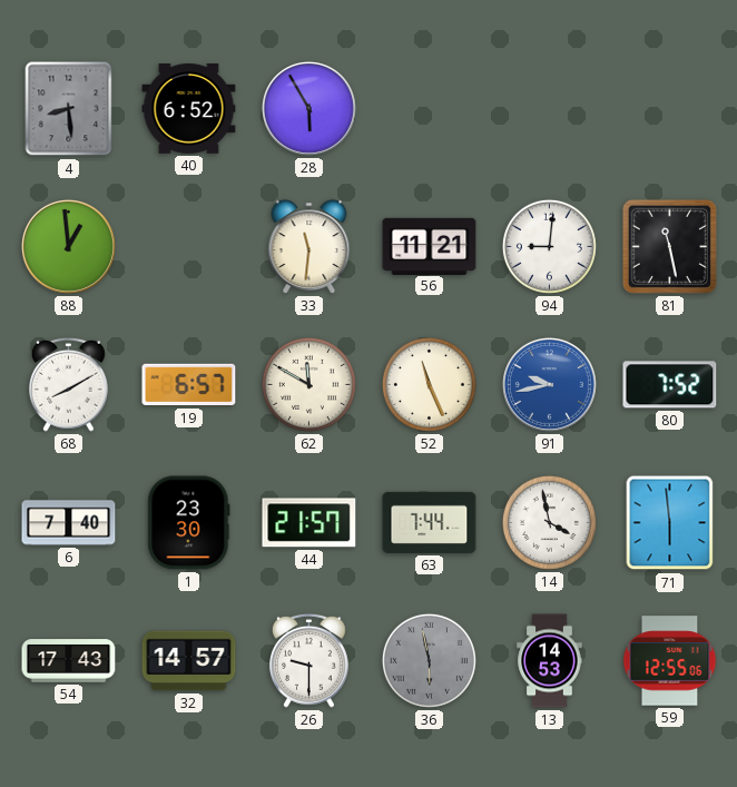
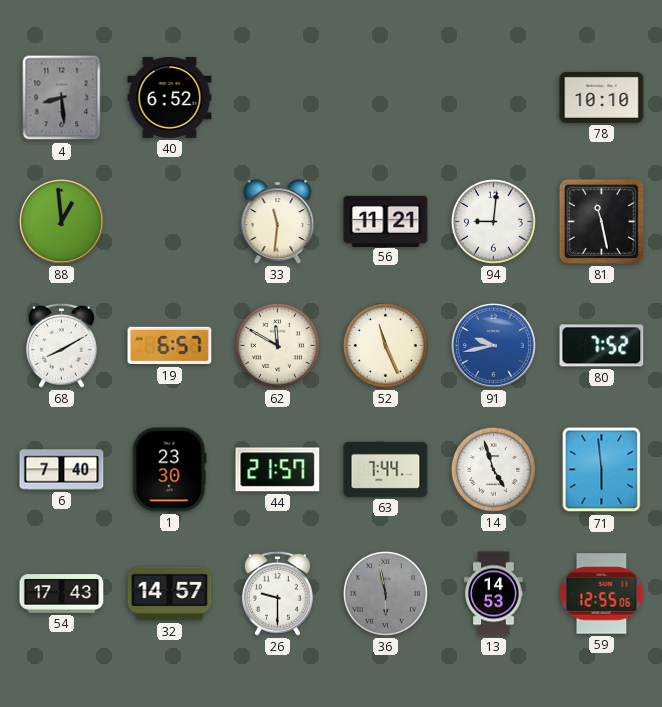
28: 5:55 -> none
78: none -> 10:10
14: 3:58 -> 4:57
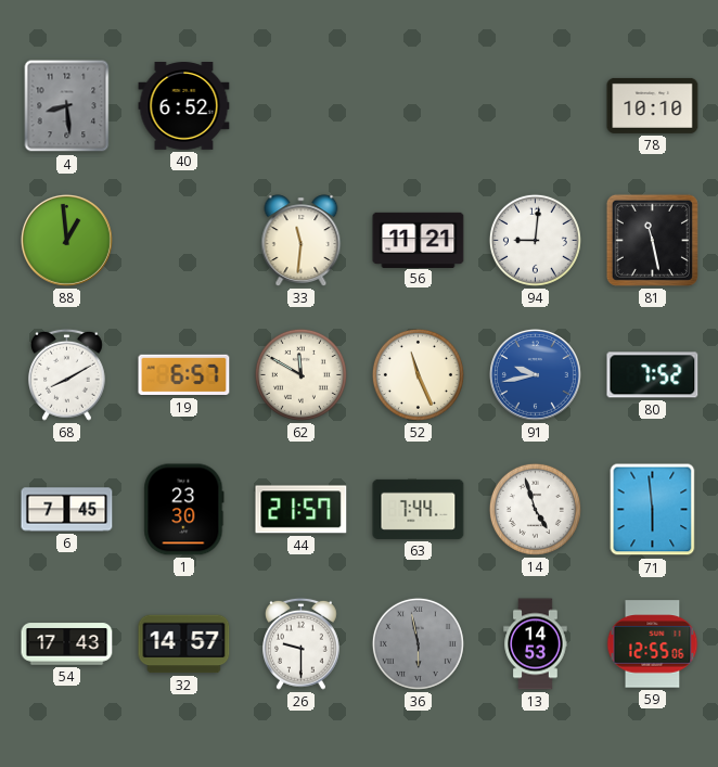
6: 7:40 -> 7:45
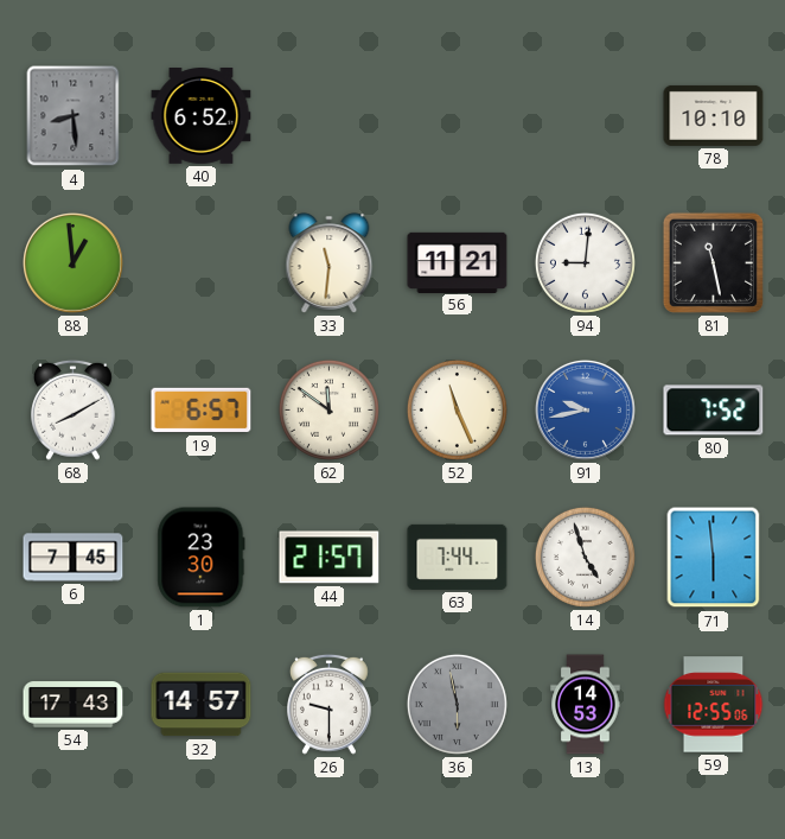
62: 11:50 -> 11:51
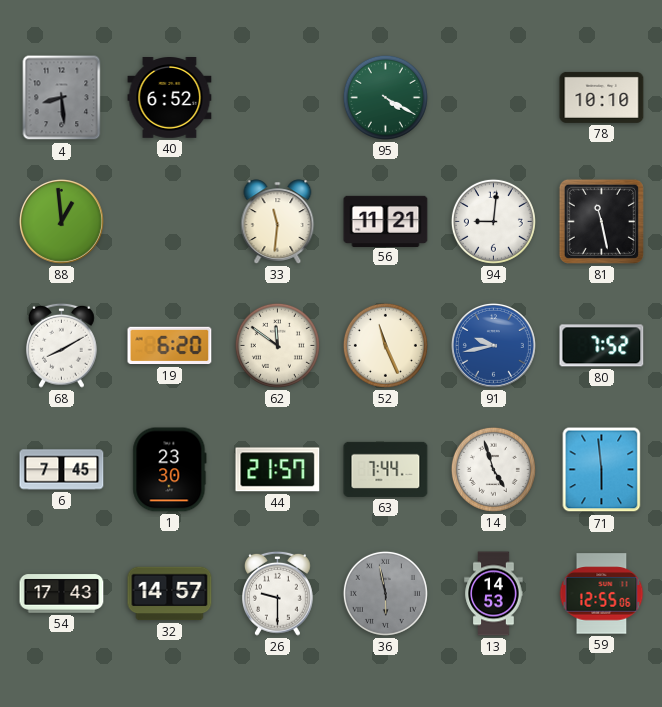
95: none -> 4:20
19: 6:57 -> 6:20
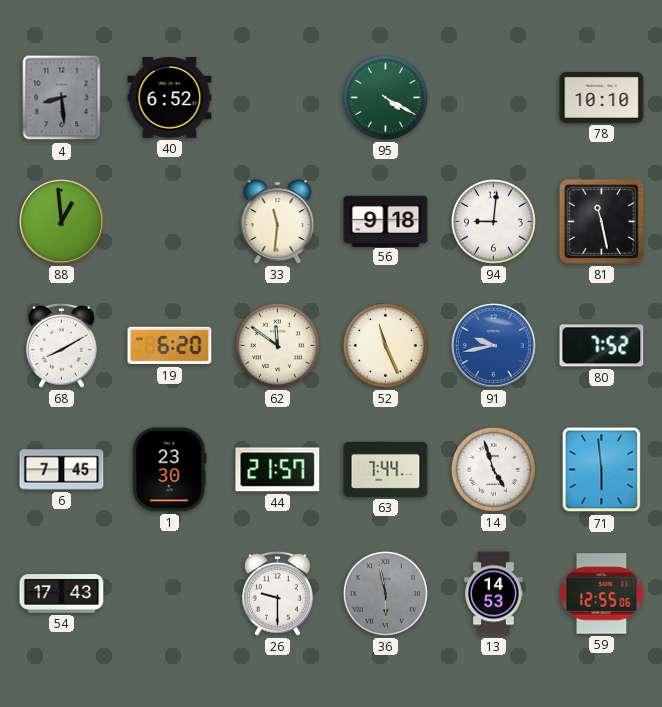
56: 11:21 -> 9:18
32: 14:57 -> none
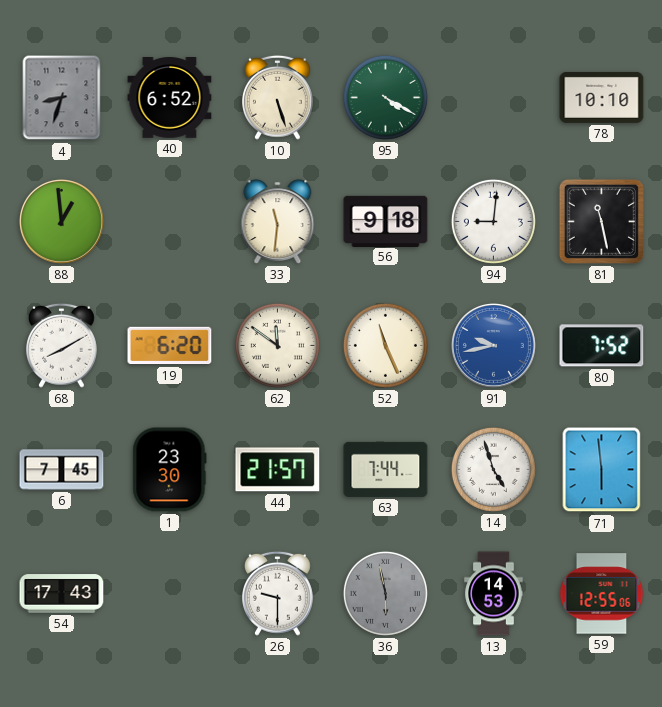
4: 8:29 -> 8:33
10: none -> 5:27
